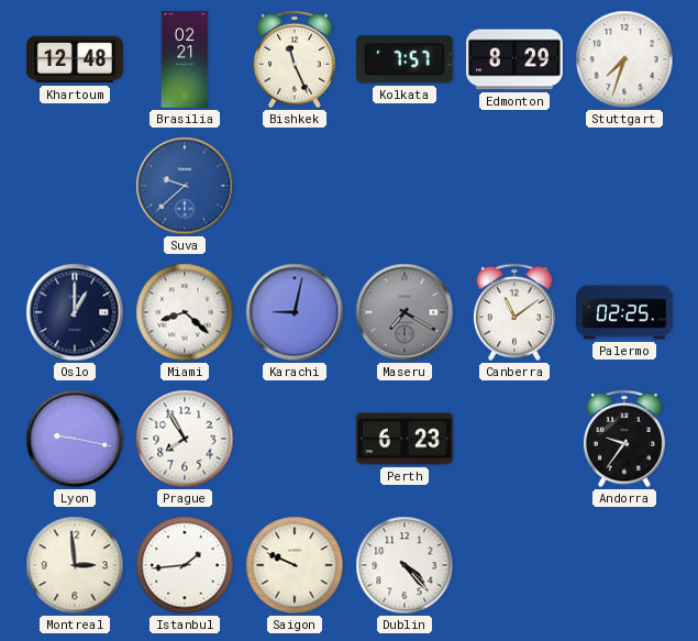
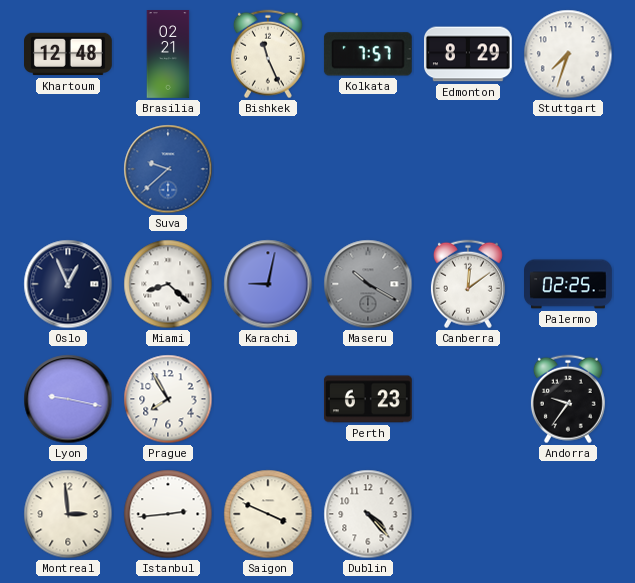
Oslo: 1:00 -> 12:56
Maseru: 7:20 -> 10:20
Canberra: 11:09 -> 12:09
Istanbul: 1:44 -> 2:44
Saigon: 9:49 -> 3:49
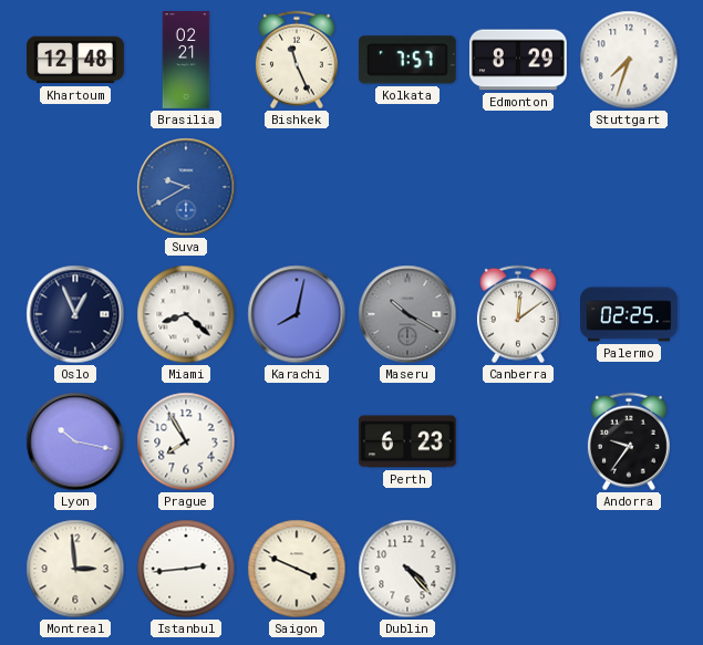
Suva: 9:38 -> 9:40
Karachi: 9:02 -> 8:02
Lyon: 9:17 -> 10:17
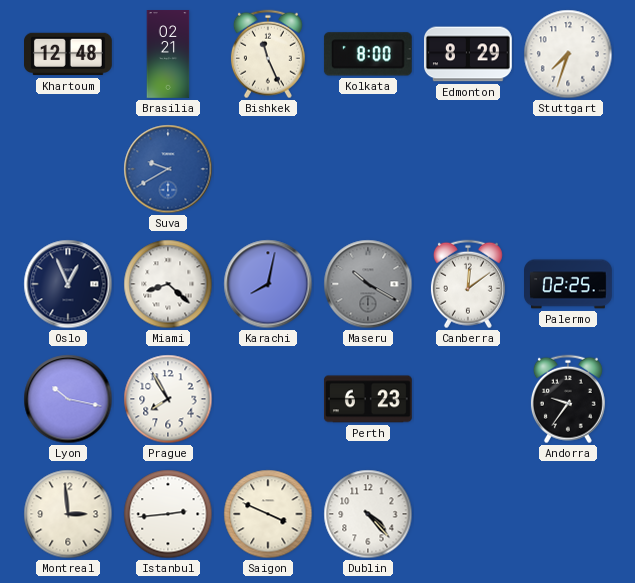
Kolkata: 7:57 -> 8:00
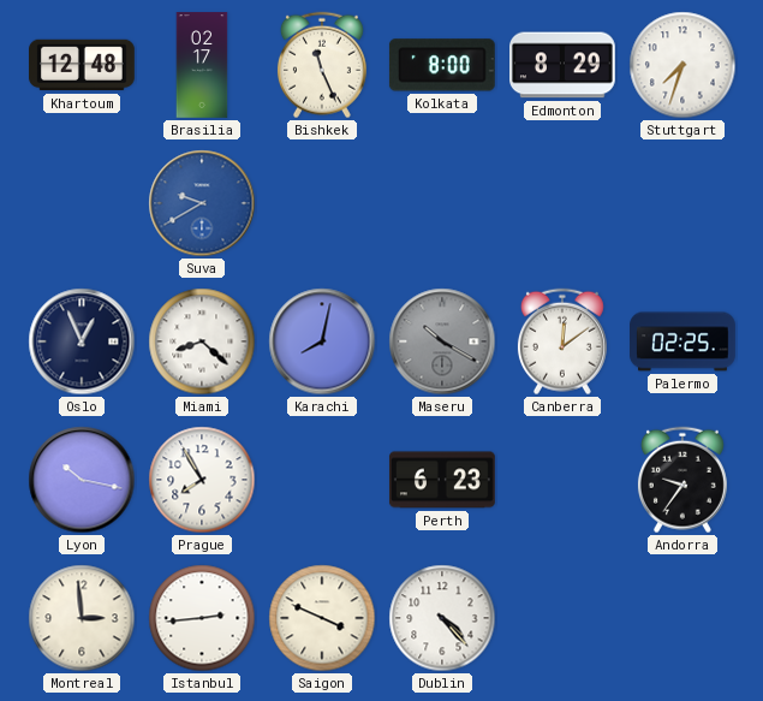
Brasilia: 02:21 -> 02:17
